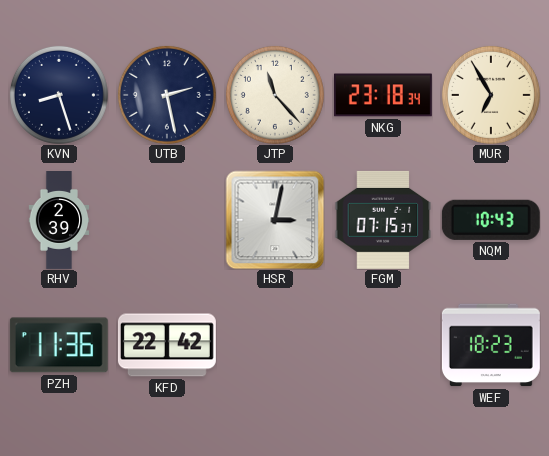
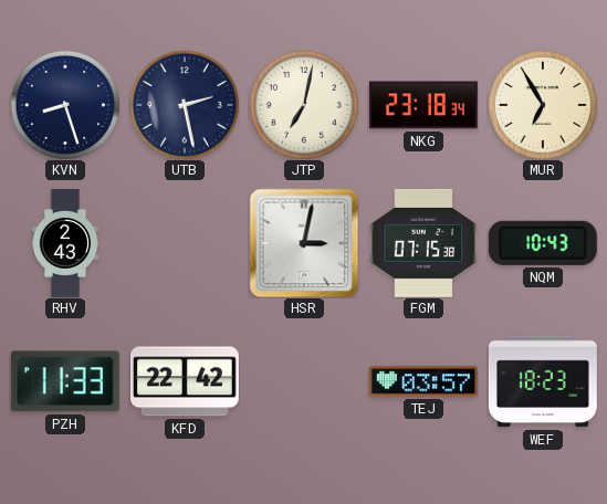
JTP: 11:23 -> 7:02
RHV: 2:39 -> 2:43
FGM: 07:15:37 -> 07:15:38
PZH: 11:36 -> 11:33
TEJ: none -> 03:57
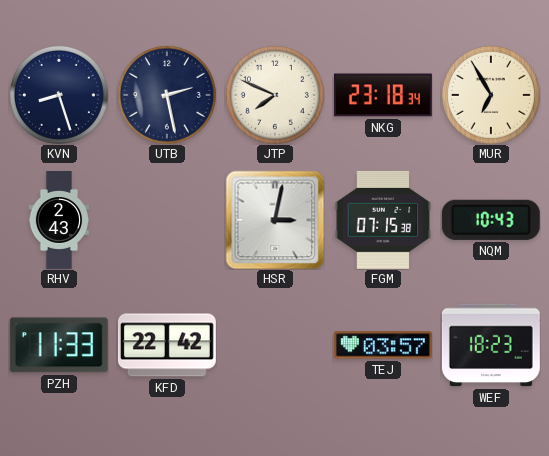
JTP: 7:02 -> 7:49
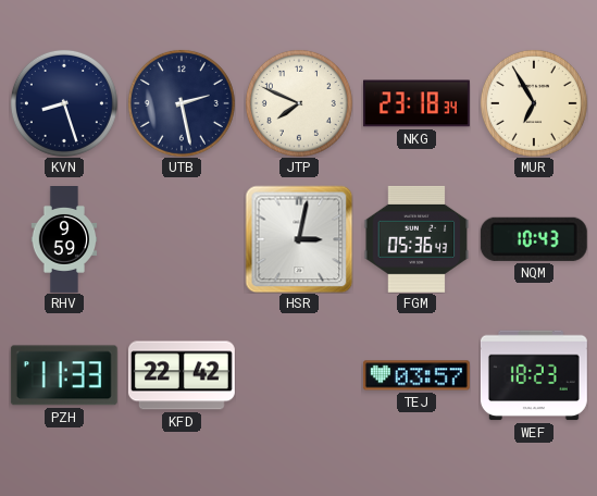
RHV: 2:43 -> 9:59
FGM: 07:15 -> 05:36
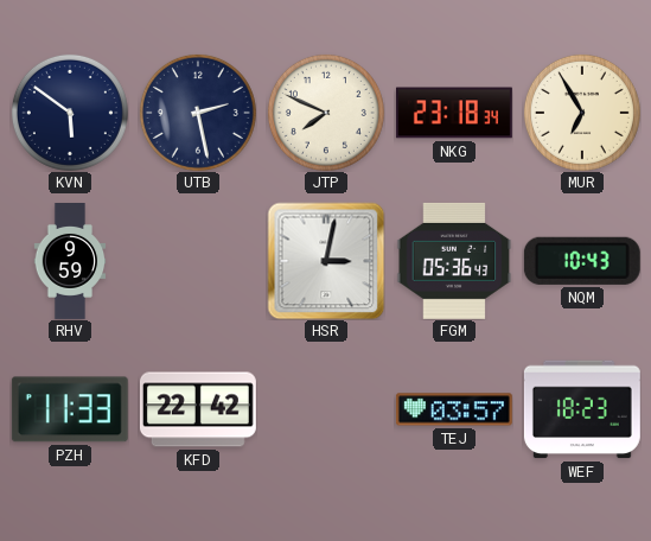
KVN: 8:27 -> 5:51
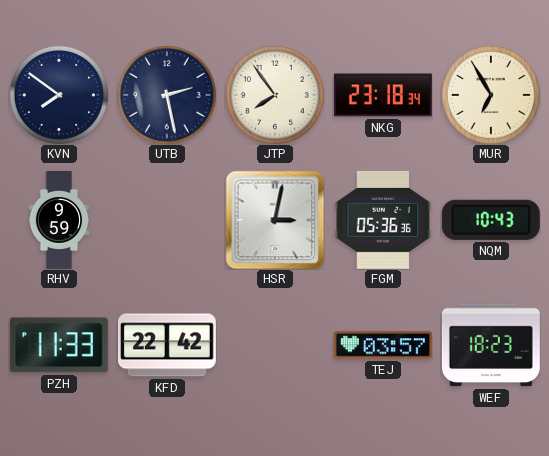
KVN: 5:51 -> 7:51
JTP: 7:49 -> 7:54
FGM: 05:36:43 -> 05:36:36
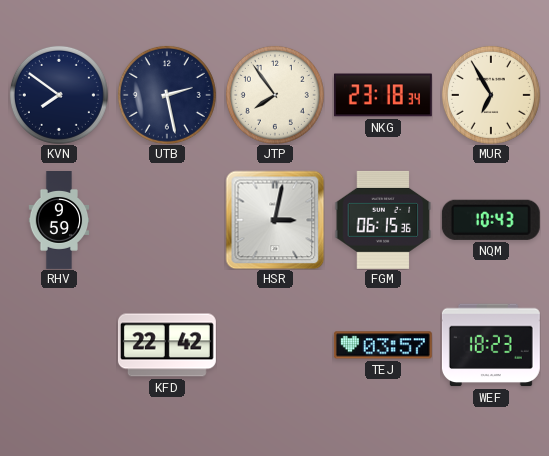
FGM: 05:36 -> 06:15
PZH: 11:33 -> none
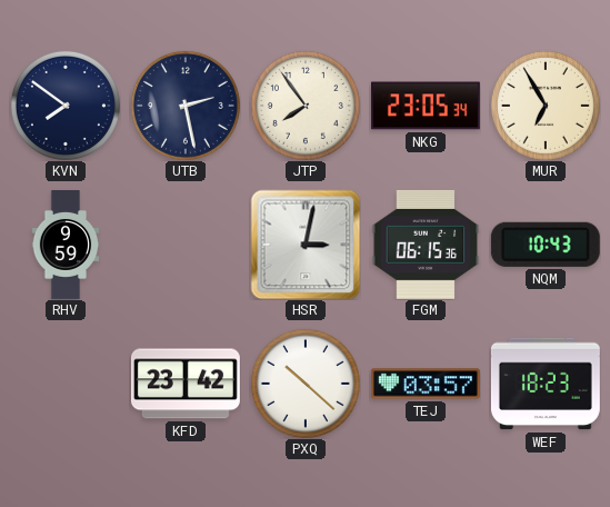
NKG: 23:18 -> 23:05
KFD: 22:42 -> 23:42
PXQ: none -> 10:22
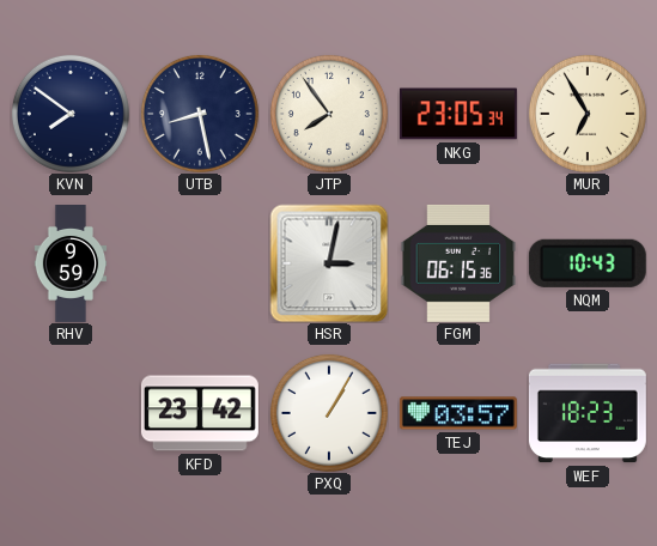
UTB: 2:28 -> 8:28
PXQ: 10:22 -> 1:05
